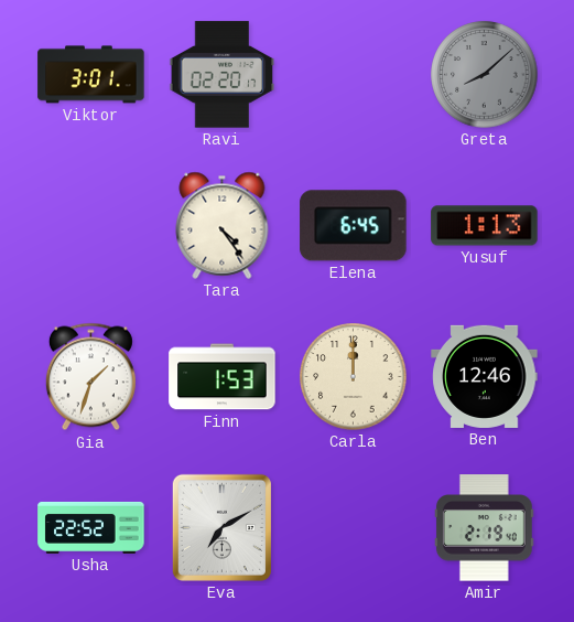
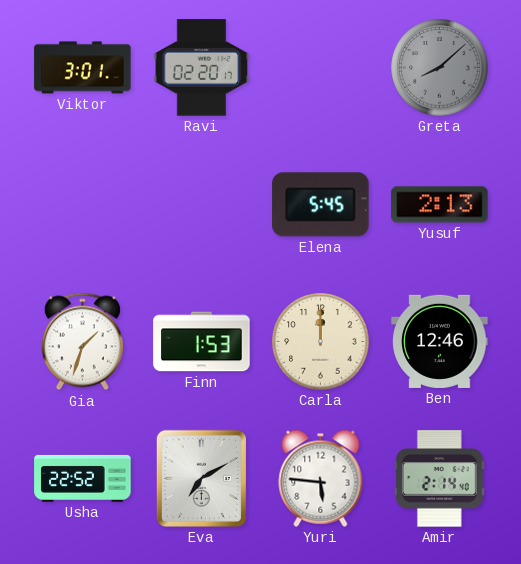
Tara: 4:24 -> none
Elena: 6:45 -> 5:45
Yusuf: 1:13 -> 2:13
Yuri: none -> 5:46
Amir: 2:19 -> 2:14
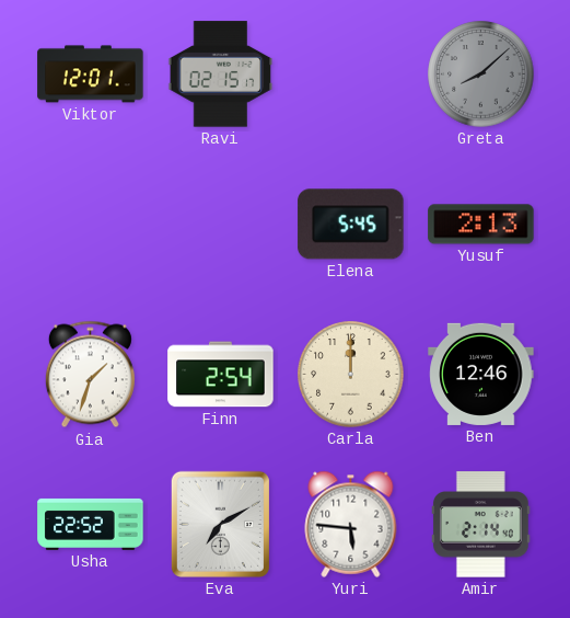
Viktor: 3:01 -> 12:01
Ravi: 02:20 -> 02:15
Finn: 1:53 -> 2:54
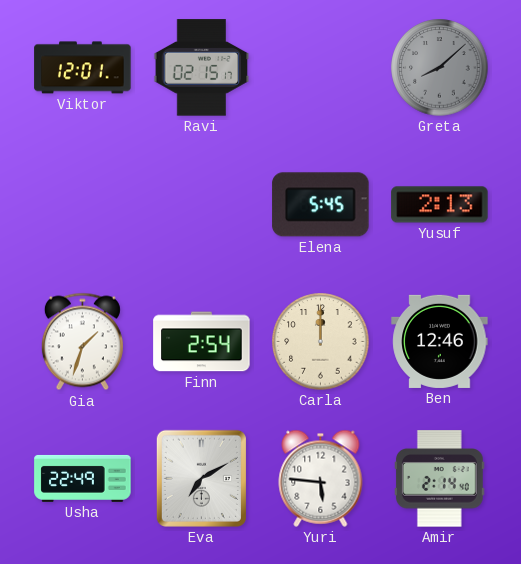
Usha: 22:52 -> 22:49
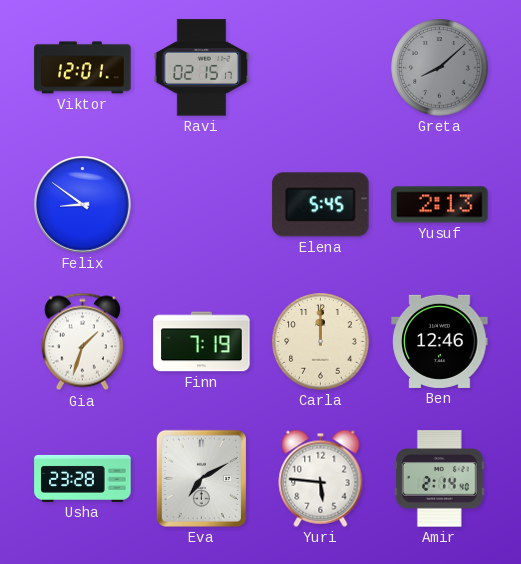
Felix: none -> 8:51
Finn: 2:54 -> 7:19
Usha: 22:49 -> 23:28
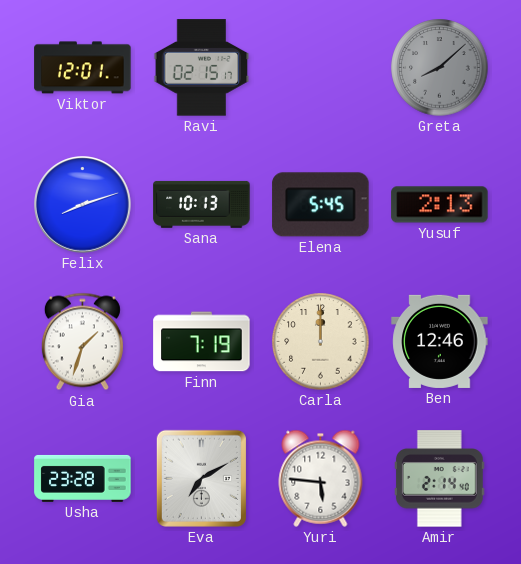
Felix: 8:51 -> 8:12
Sana: none -> 10:13
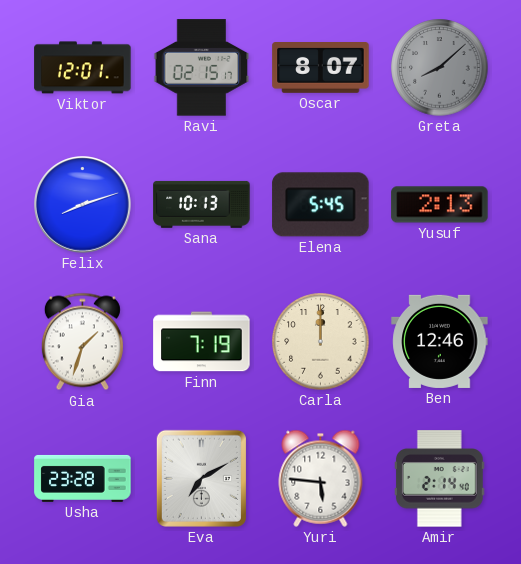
Oscar: none -> 8:07
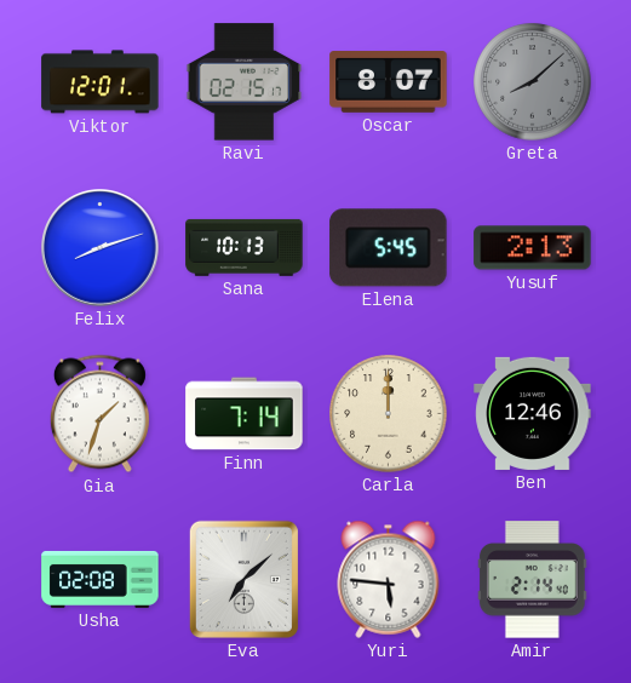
Finn: 7:19 -> 7:14
Usha: 23:28 -> 02:08
Eva: 7:10 -> 7:08
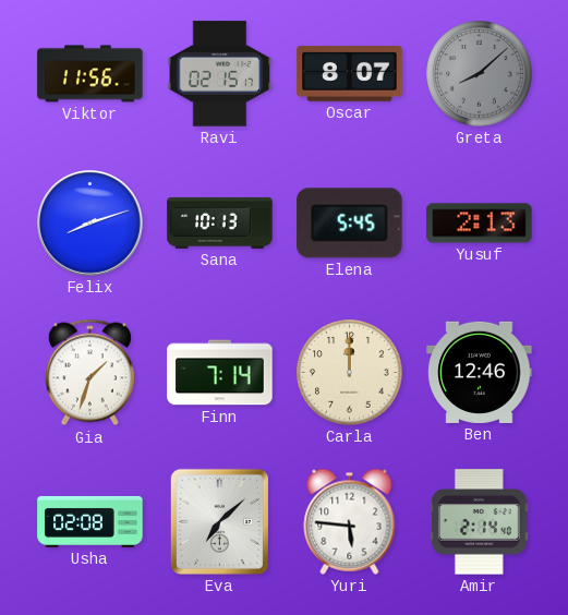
Viktor: 12:01 -> 11:56
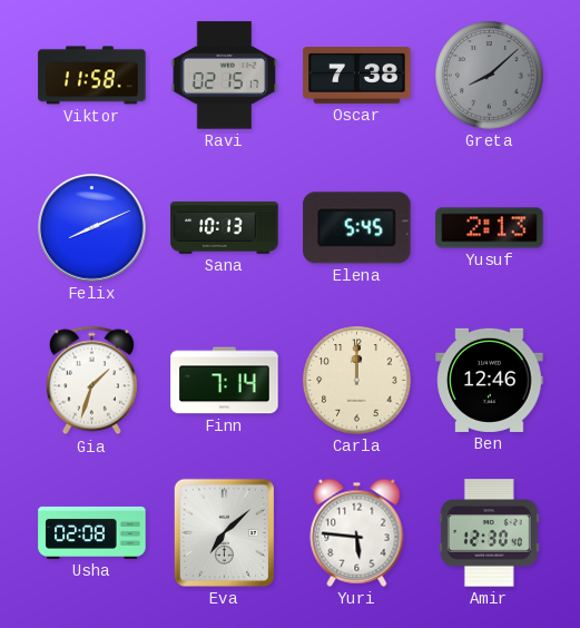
Viktor: 11:56 -> 11:58
Oscar: 8:07 -> 7:38
Felix: 8:12 -> 8:11
Amir: 2:14 -> 12:30
